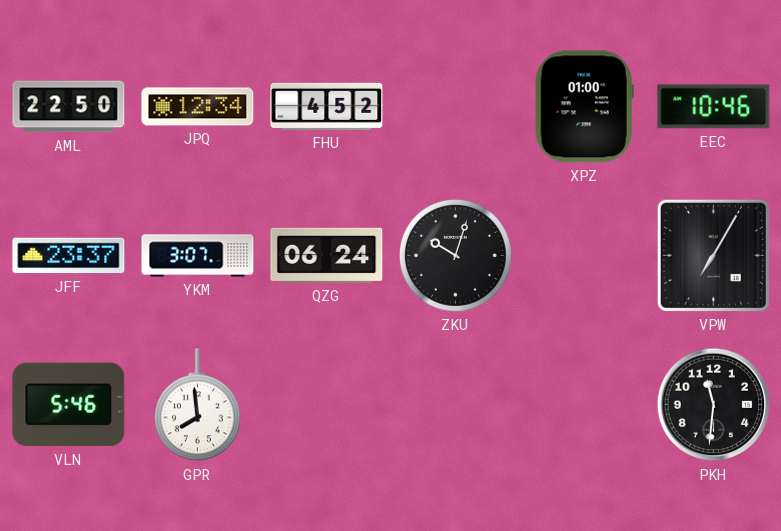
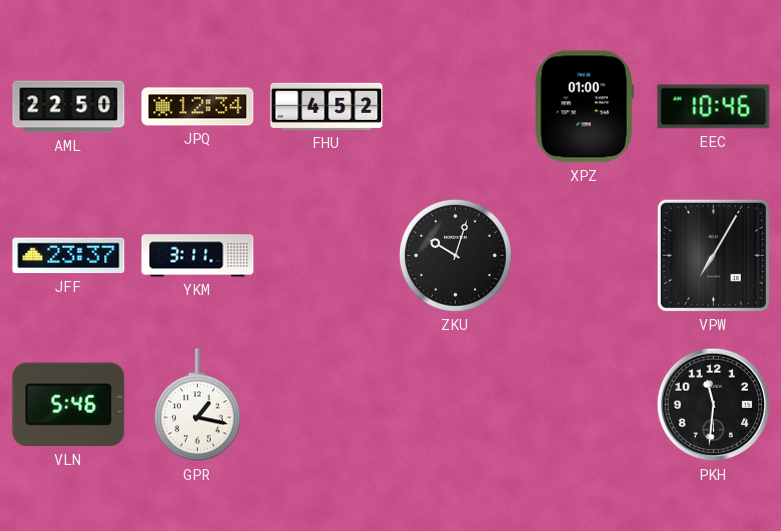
YKM: 3:07 -> 3:11
QZG: 06:24 -> none
GPR: 7:59 -> 1:17
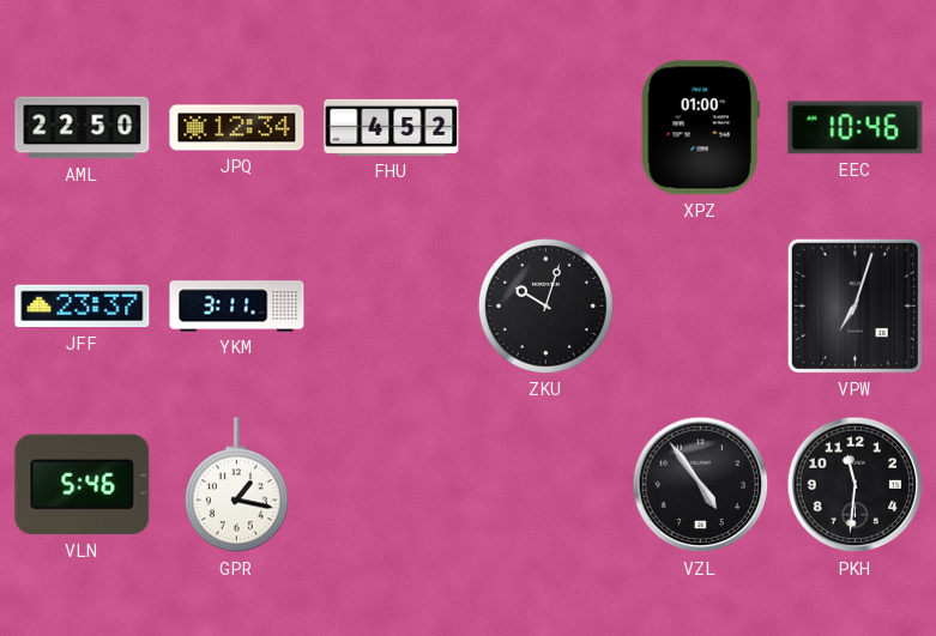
VPW: 7:05 -> 7:03
VZL: none -> 4:54
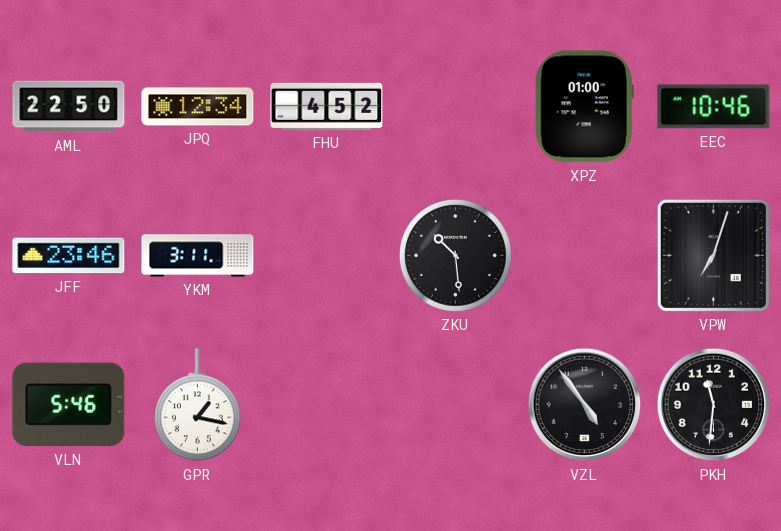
JFF: 23:37 -> 23:46
ZKU: 10:03 -> 10:29
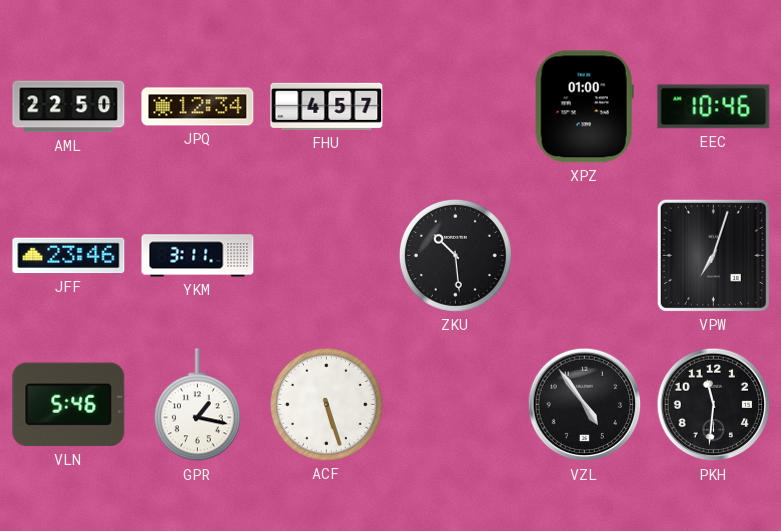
FHU: 4:52 -> 4:57
ACF: none -> 5:27
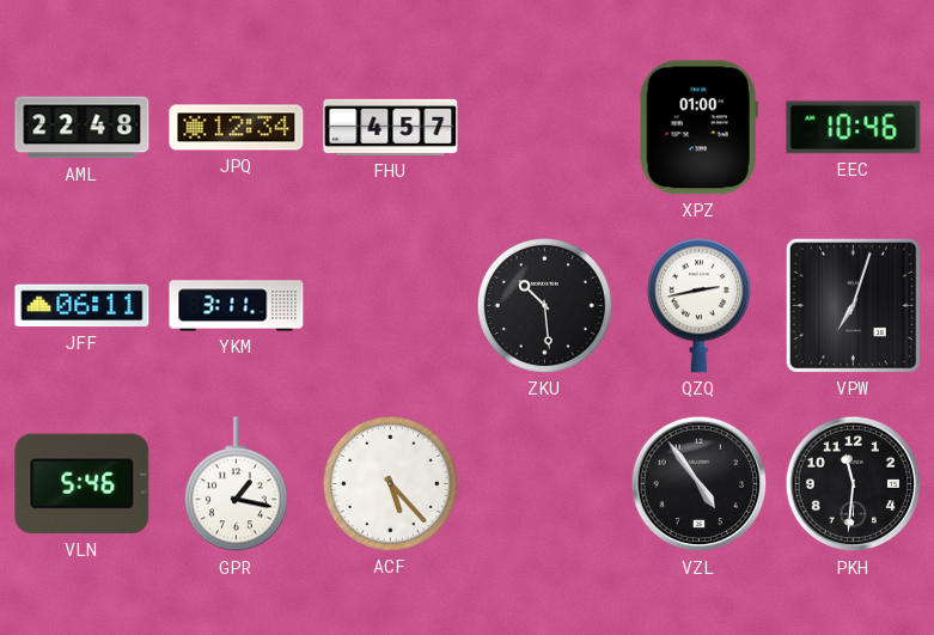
AML: 22:50 -> 22:48
JFF: 23:46 -> 06:11
QZQ: none -> 2:43
ACF: 5:27 -> 5:23
